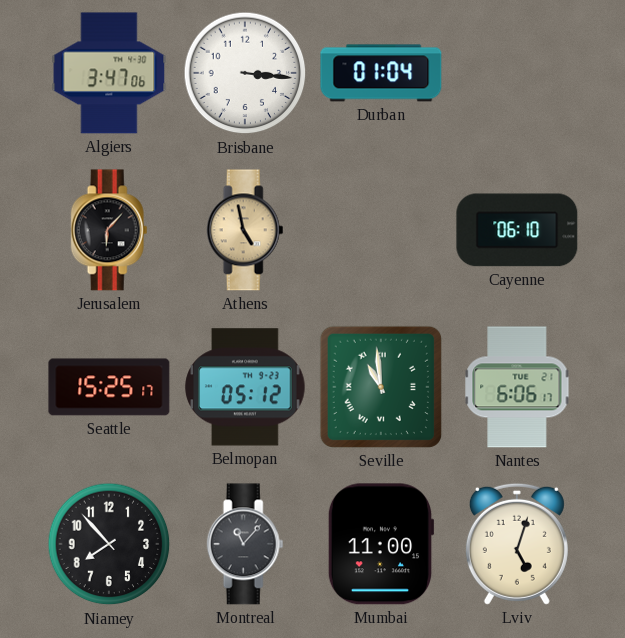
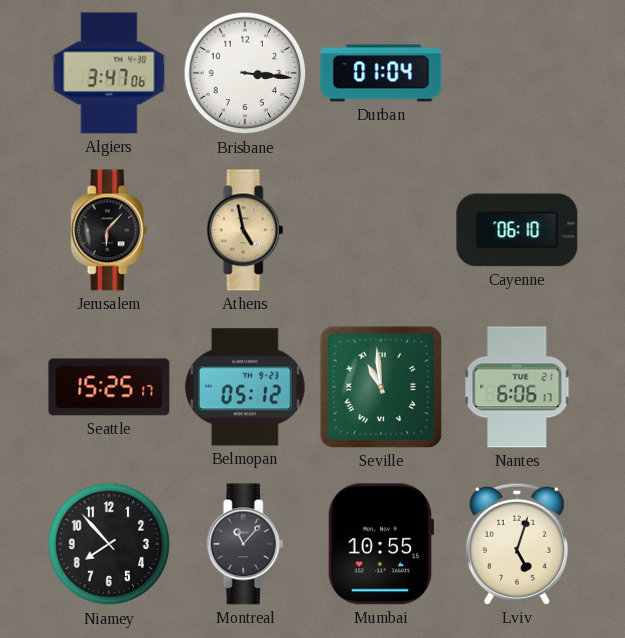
Mumbai: 11:00 -> 10:55
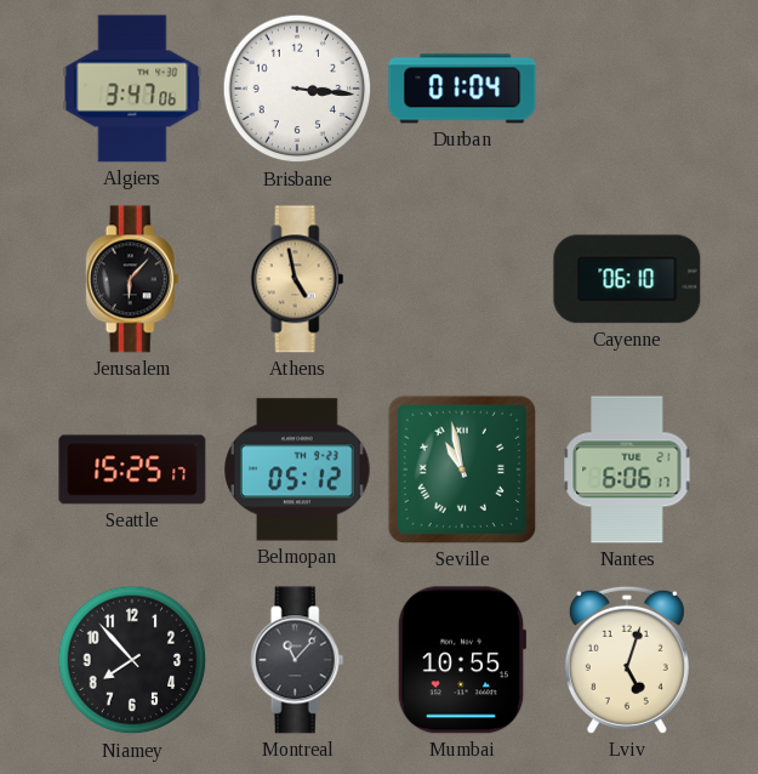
Seville: 10:59 -> 10:58
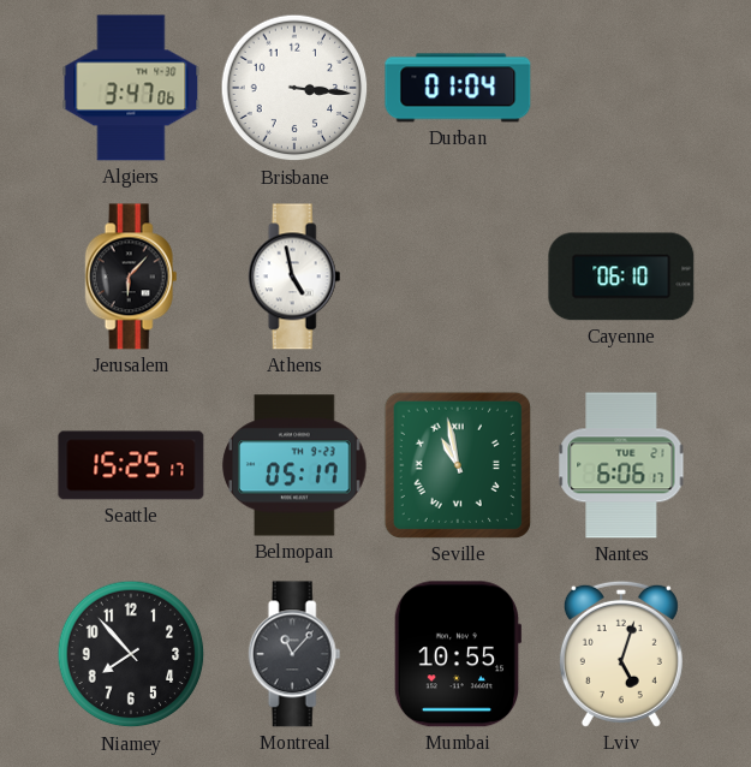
Athens dial: champagne -> white
Belmopan: 05:12 -> 05:17
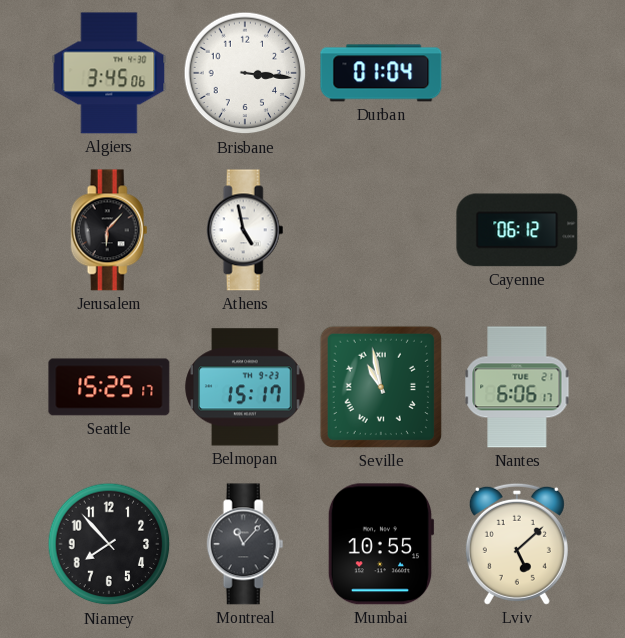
Algiers: 3:47 -> 3:45
Cayenne: 06:10 -> 06:12
Belmopan: 05:17 -> 15:17
Lviv: 5:03 -> 5:08
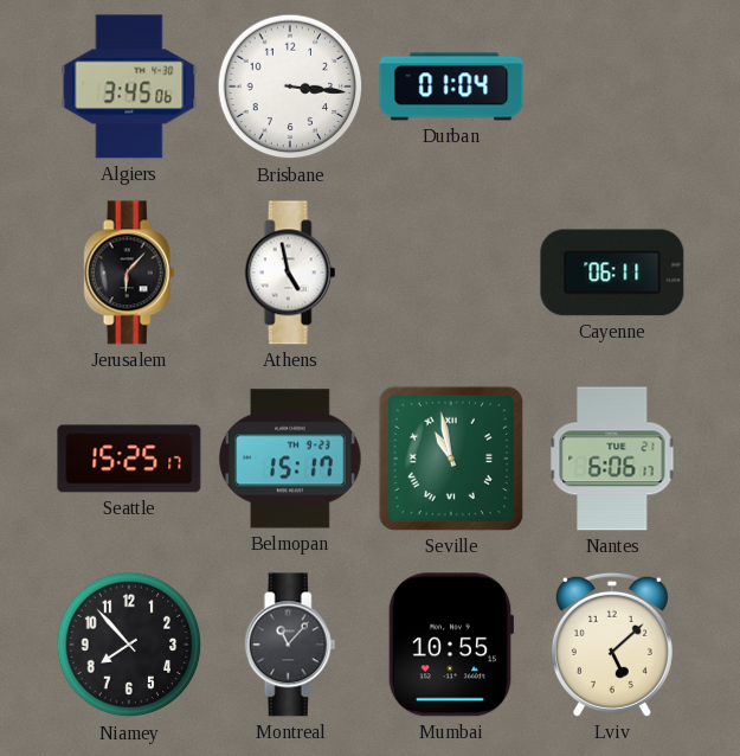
Cayenne: 06:12 -> 06:11
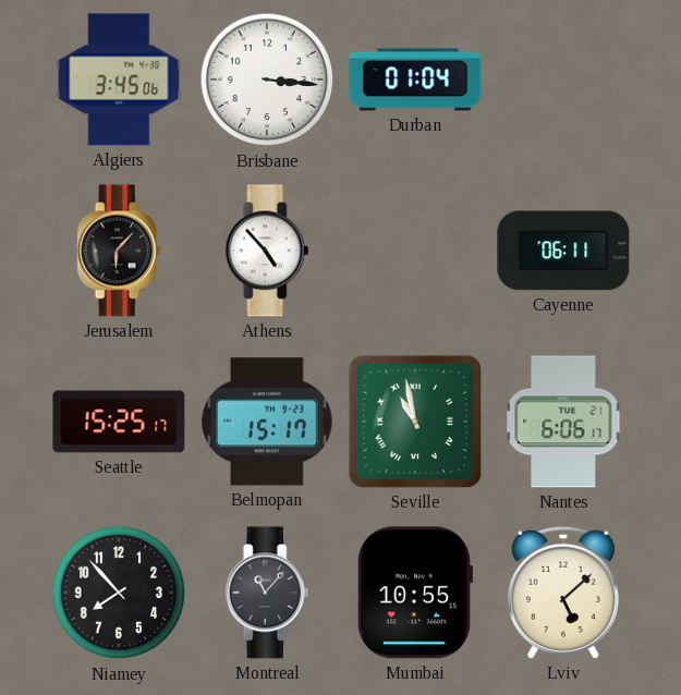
Athens: 4:58 -> 4:53
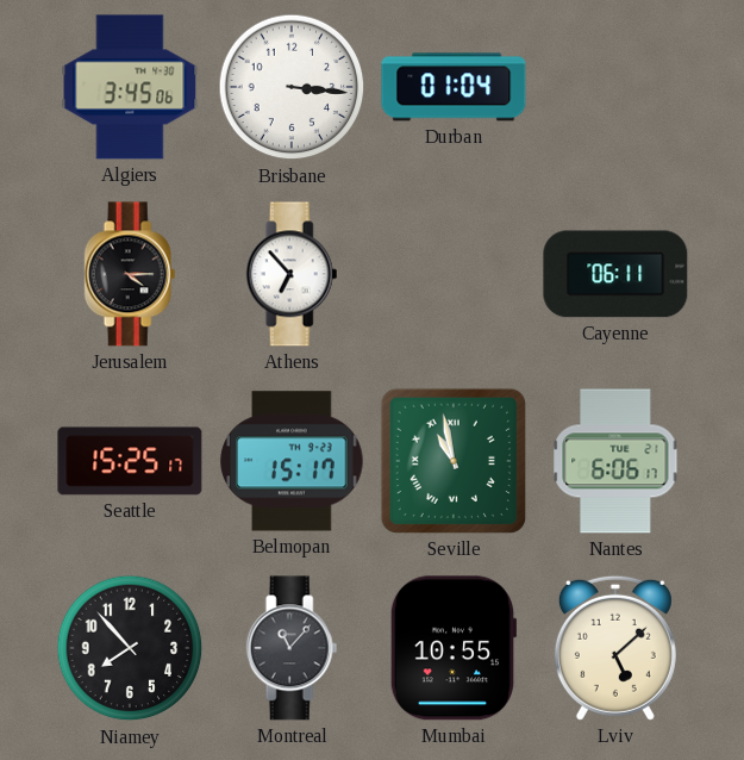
Jerusalem: 6:07 -> 4:15
Athens: 4:53 -> 6:53
